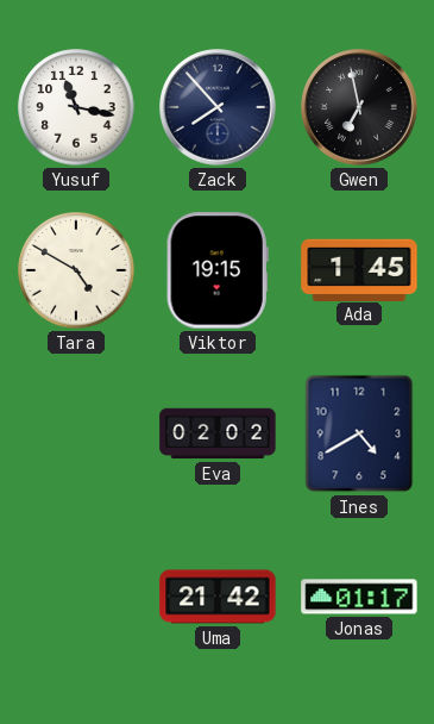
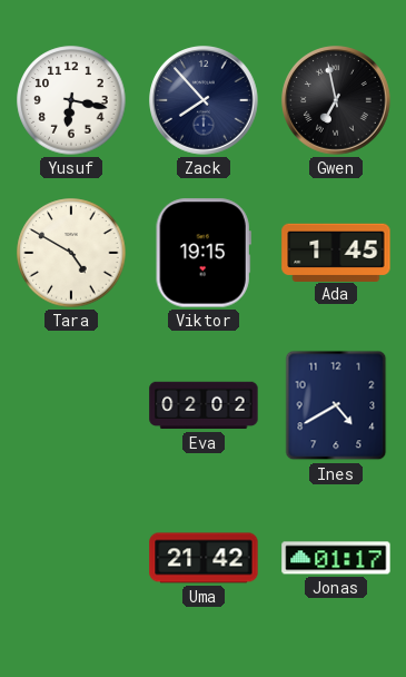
Yusuf: 11:17 -> 6:17
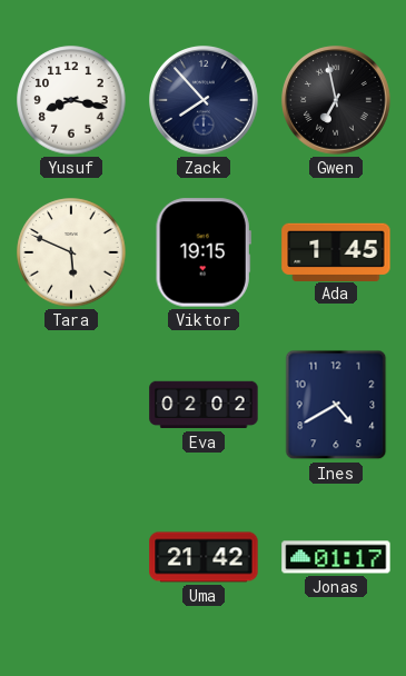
Yusuf: 6:17 -> 8:17
Tara: 4:50 -> 5:49
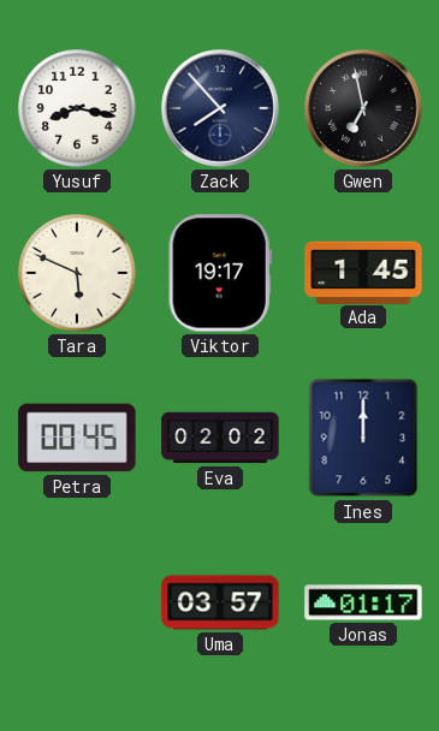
Viktor: 19:15 -> 19:17
Petra: none -> 00:45
Ines: 4:40 -> 12:00
Uma: 21:42 -> 03:57
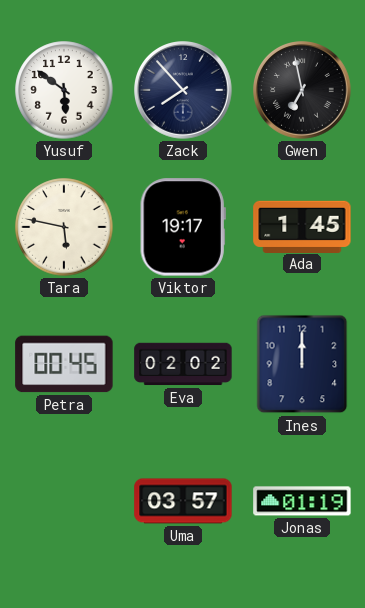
Yusuf: 8:17 -> 5:51
Tara: 5:49 -> 5:47
Jonas: 01:17 -> 01:19
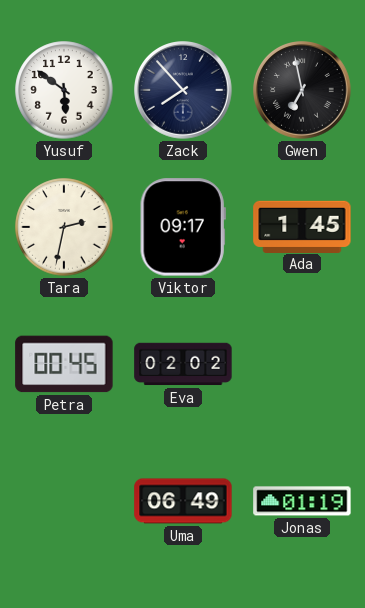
Tara: 5:47 -> 2:32
Viktor: 19:17 -> 09:17
Ines: 12:00 -> none
Uma: 03:57 -> 06:49
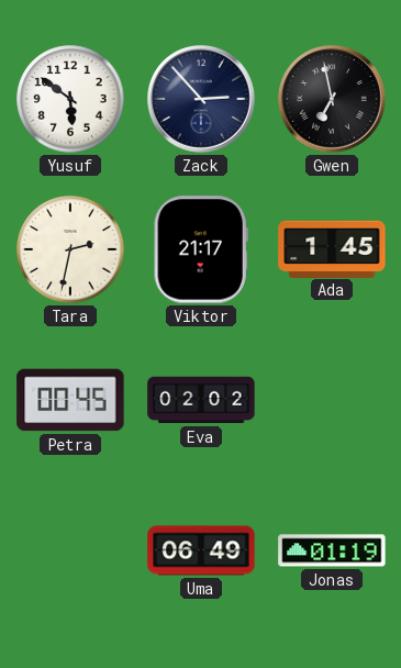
Zack: 7:53 -> 2:53
Viktor: 09:17 -> 21:17
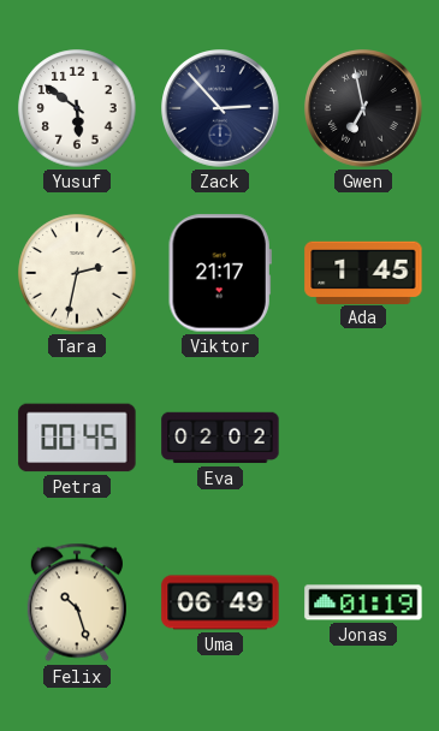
Felix: none -> 10:27
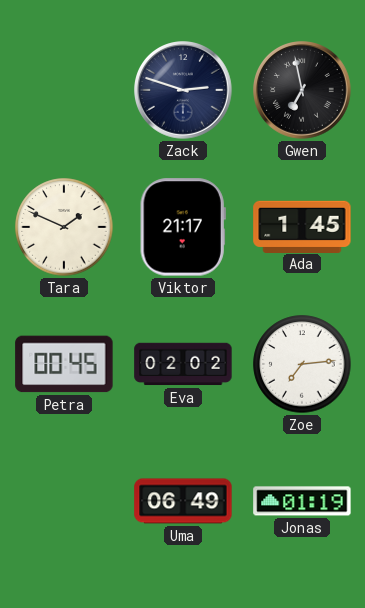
Yusuf: 5:51 -> none
Zack: 2:53 -> 2:48
Tara: 2:32 -> 1:49
Zoe: none -> 7:14
Felix: 10:27 -> none
